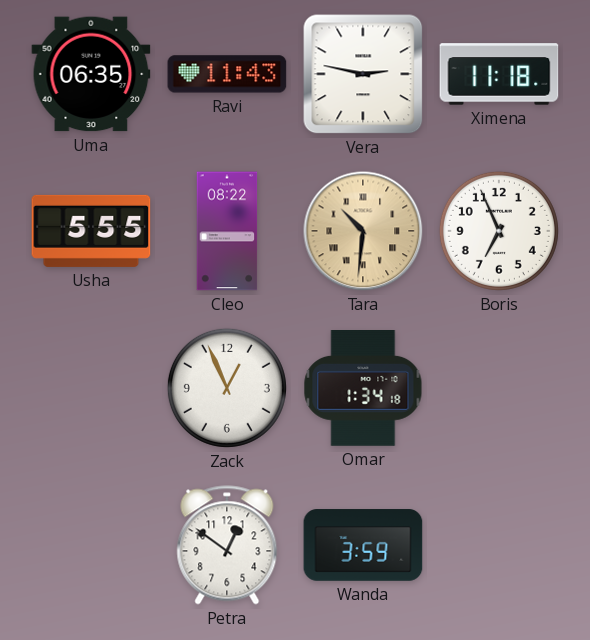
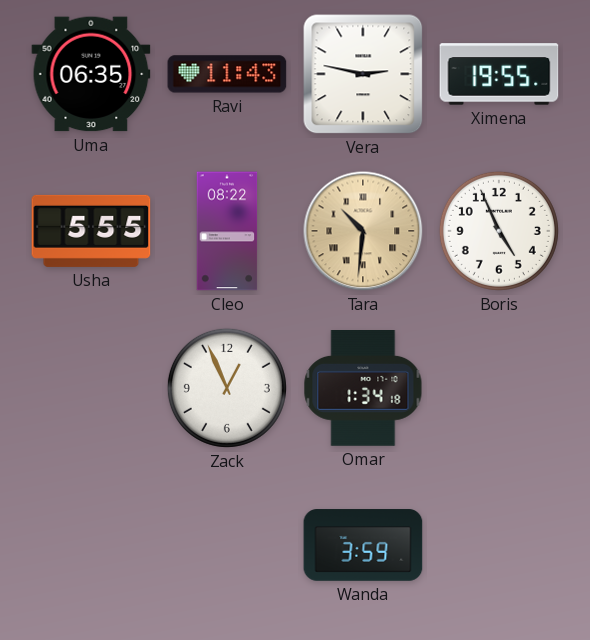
Ximena: 11:18 -> 19:55
Boris: 6:56 -> 4:56
Petra: 12:51 -> none
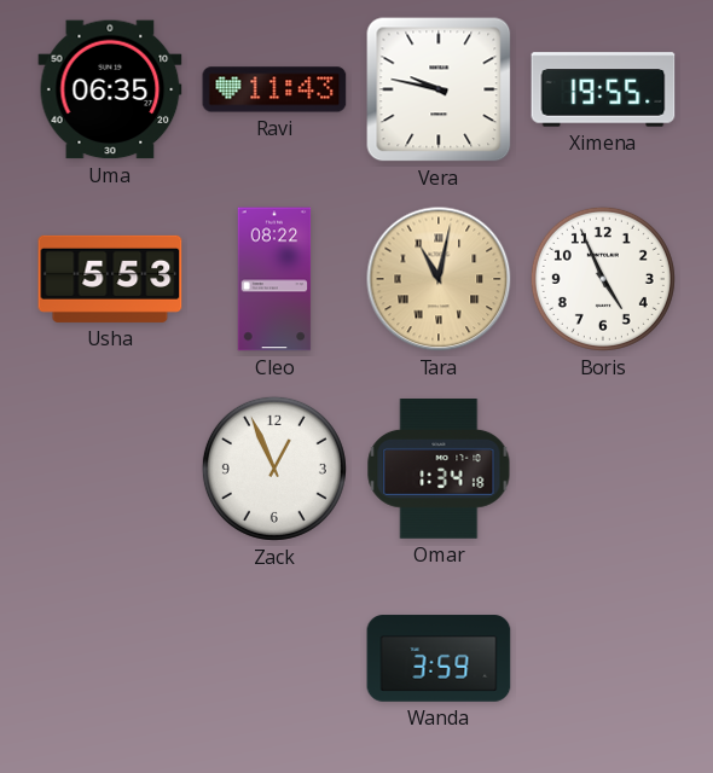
Vera: 2:47 -> 9:47
Usha: 5:55 -> 5:53
Tara: 10:31 -> 11:02
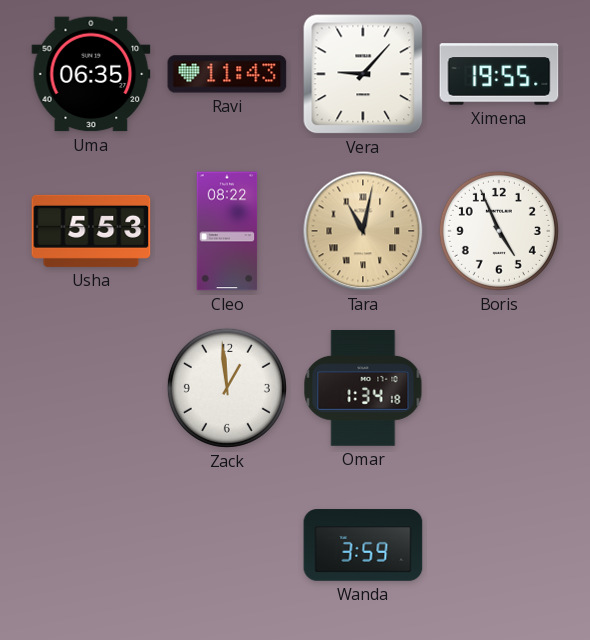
Vera: 9:47 -> 9:07
Zack: 12:56 -> 12:59
